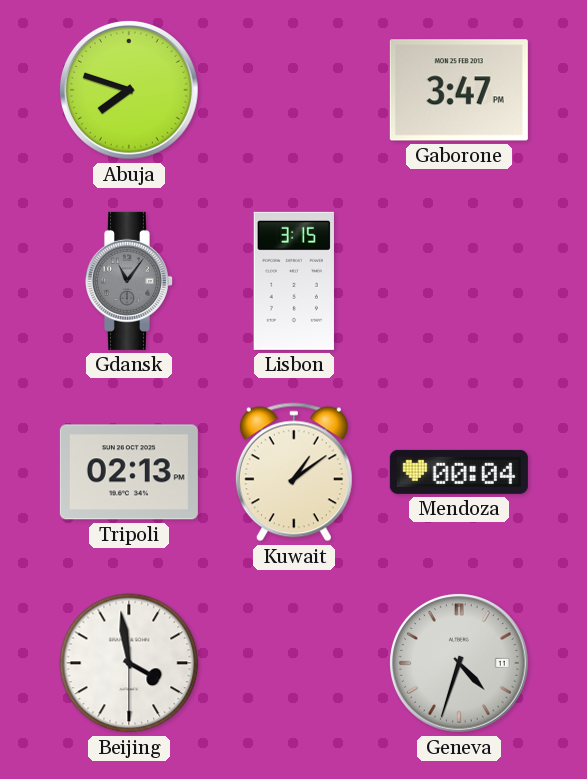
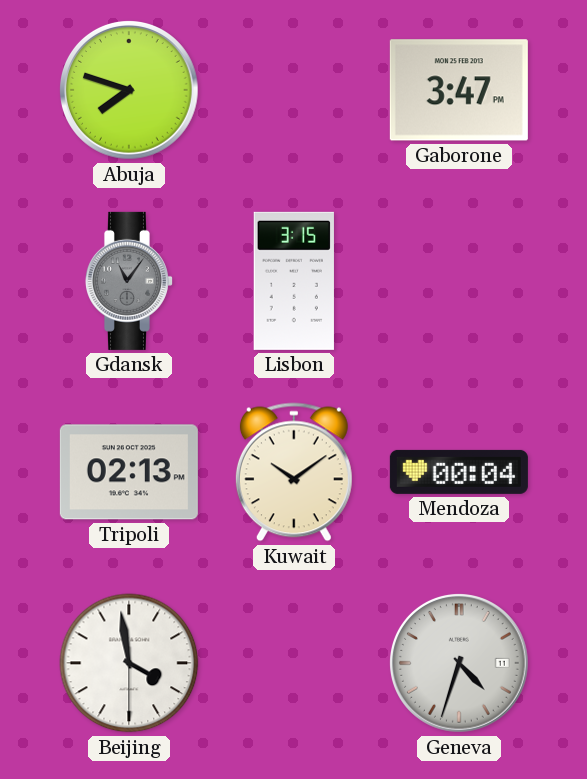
Kuwait: 1:09 -> 10:09
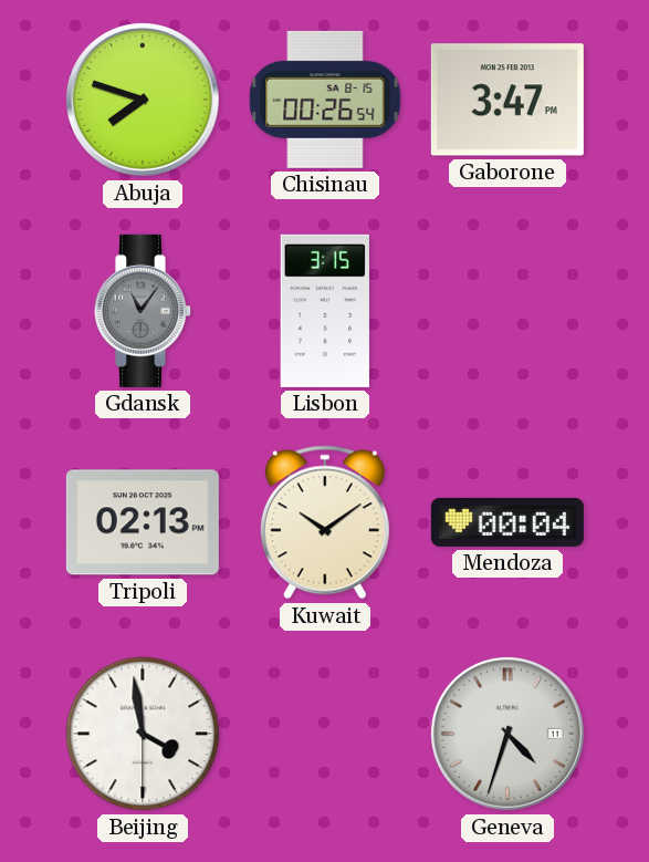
Chisinau: none -> 00:26
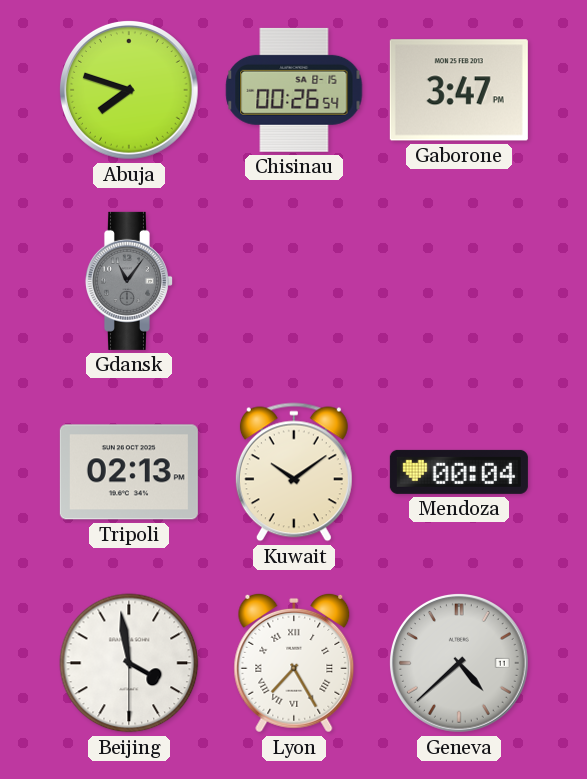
Lisbon: 3:15 -> none
Lyon: none -> 7:25
Geneva: 4:33 -> 4:38
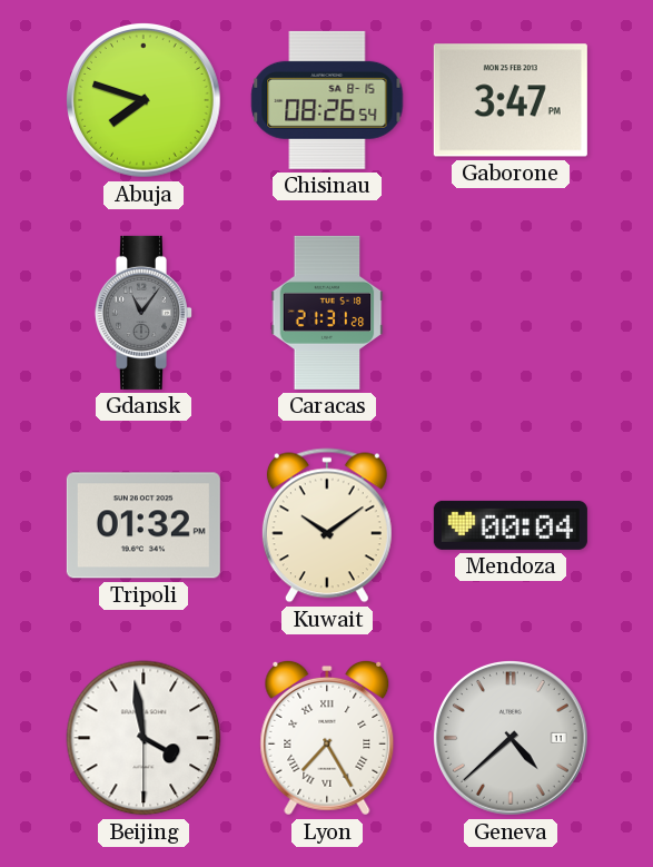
Chisinau: 00:26 -> 08:26
Caracas: none -> 21:31
Tripoli: 02:13 -> 01:32
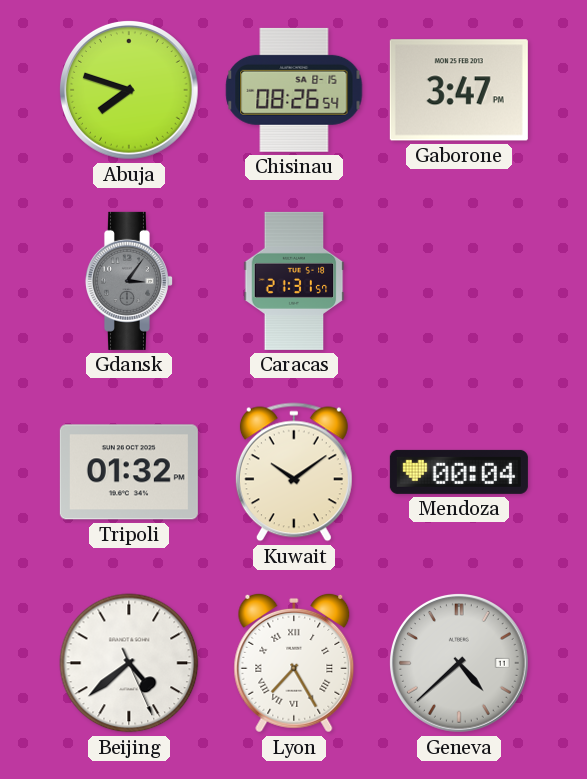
Gdansk: 11:06 -> 3:06
Caracas: 21:31:28 -> 21:31:57
Beijing: 3:58 -> 4:38
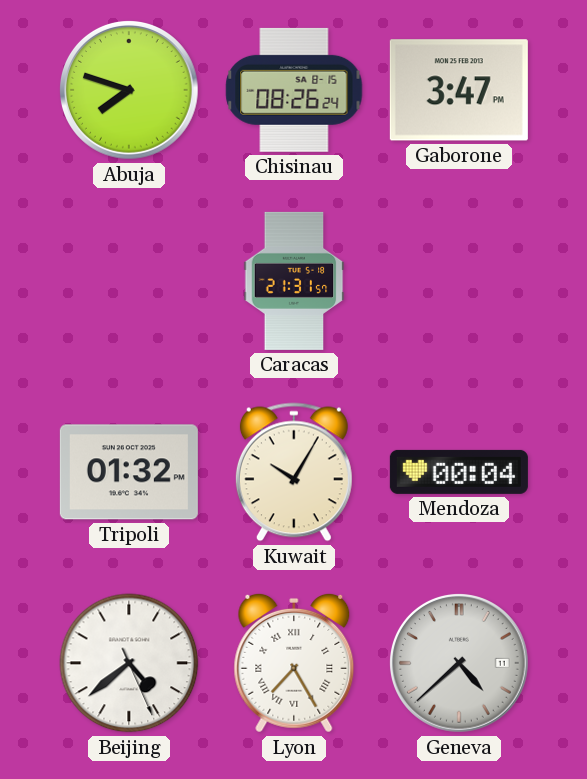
Chisinau: 08:26:54 -> 08:26:24
Gdansk: 3:06 -> none
Kuwait: 10:09 -> 10:05
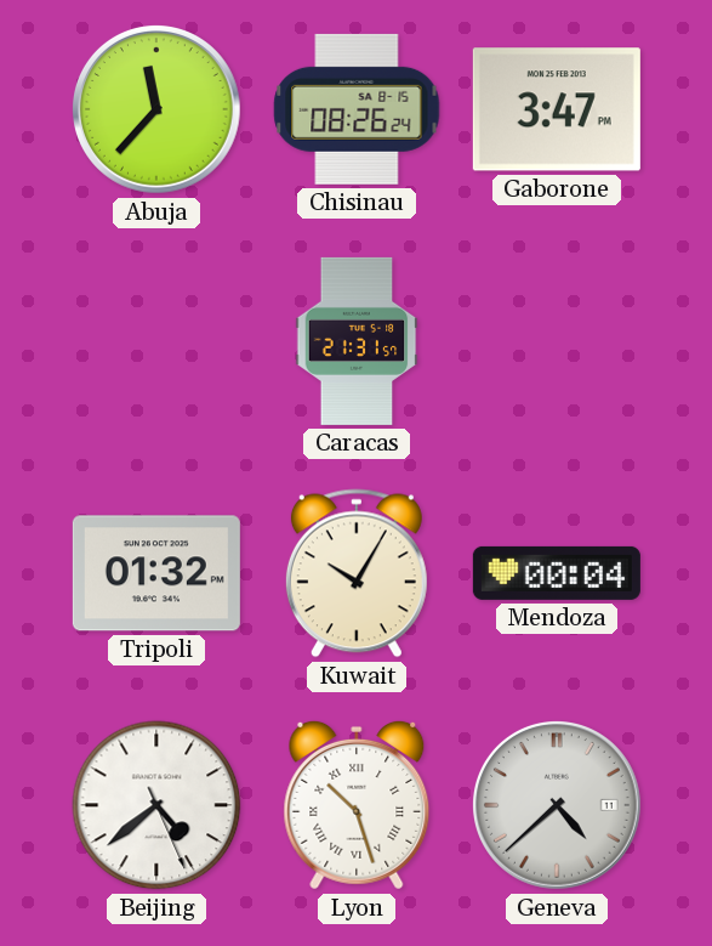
Abuja: 7:48 -> 11:37
Lyon: 7:25 -> 10:27
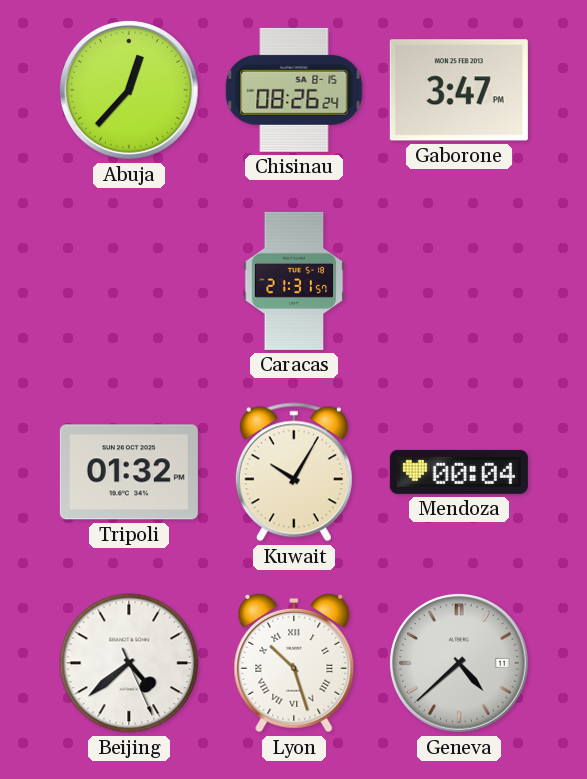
Abuja: 11:37 -> 12:37
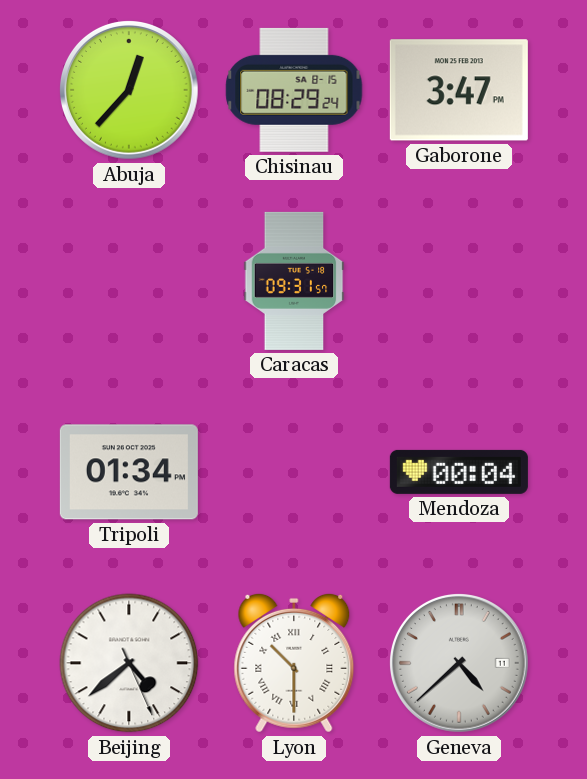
Chisinau: 08:26 -> 08:29
Caracas: 21:31 -> 09:31
Tripoli: 01:32 -> 01:34
Kuwait: 10:05 -> none
Lyon: 10:27 -> 10:30
